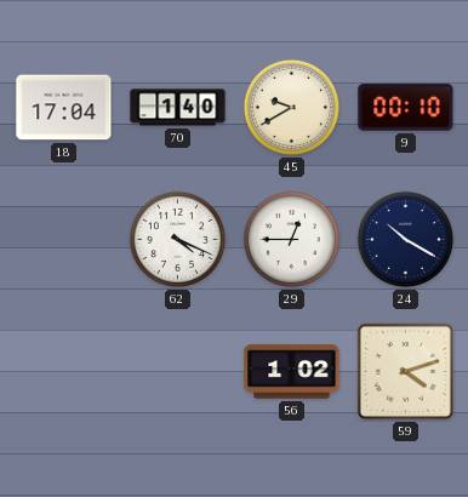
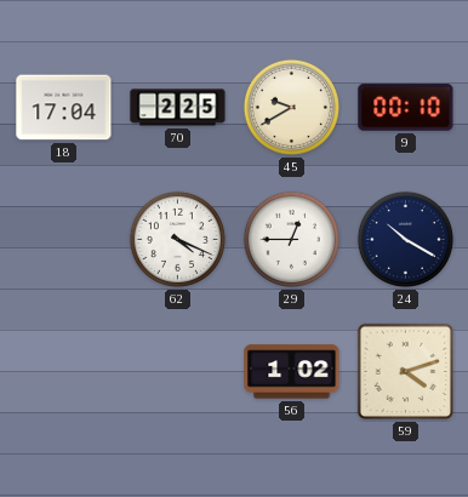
70: 1:40 -> 2:25
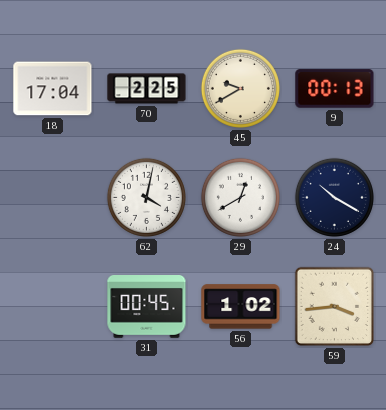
9: 00:10 -> 00:13
62: 4:19 -> 4:02
29: 12:45 -> 12:40
31: none -> 00:45
59: 4:12 -> 3:44
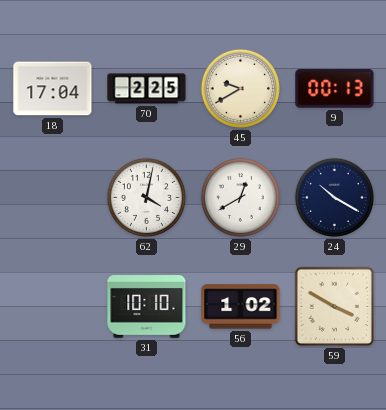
31: 00:45 -> 10:10
59: 3:44 -> 3:50
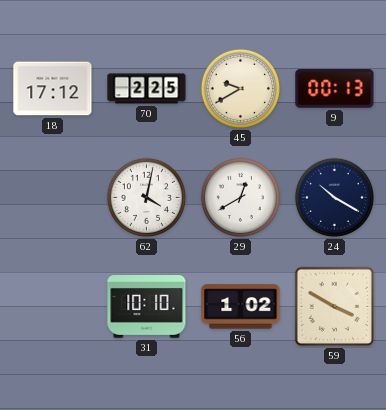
18: 17:04 -> 17:12
